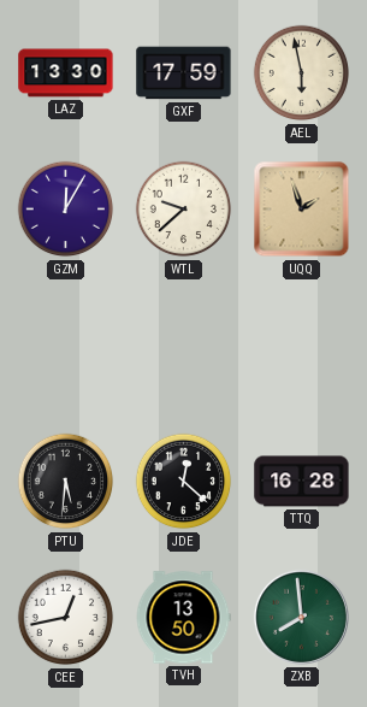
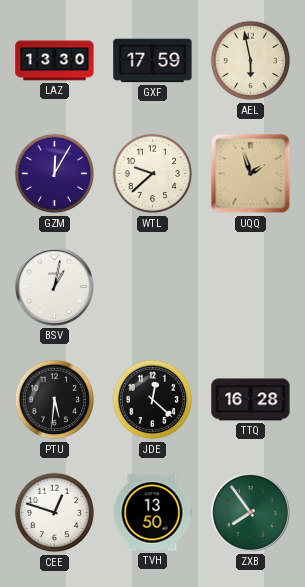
BSV: none -> 1:02
CEE: 12:43 -> 12:48
ZXB: 7:59 -> 7:54
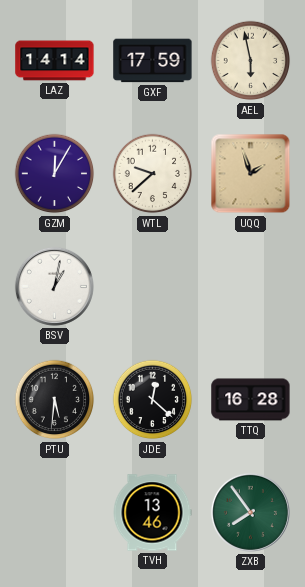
LAZ: 13:30 -> 14:14
CEE: 12:48 -> none
TVH: 13:50 -> 13:46
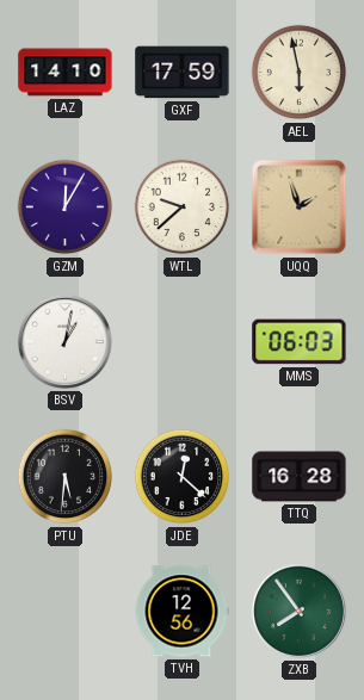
LAZ: 14:14 -> 14:10
MMS: none -> 06:03
TVH: 13:46 -> 12:56
